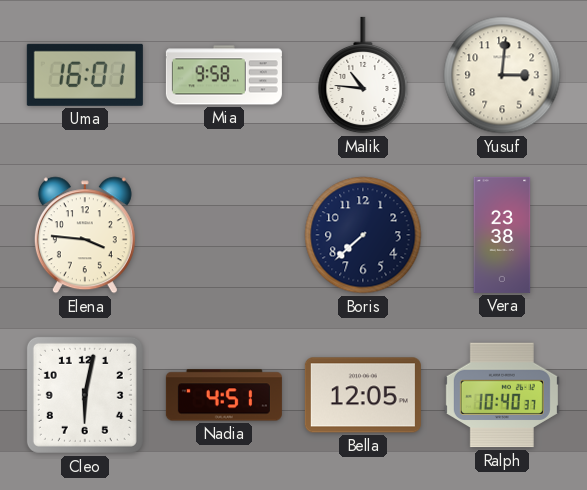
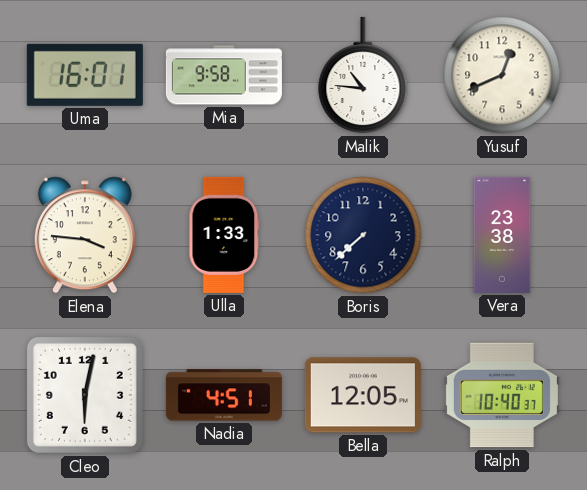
Yusuf: 3:01 -> 12:41
Ulla: none -> 1:33
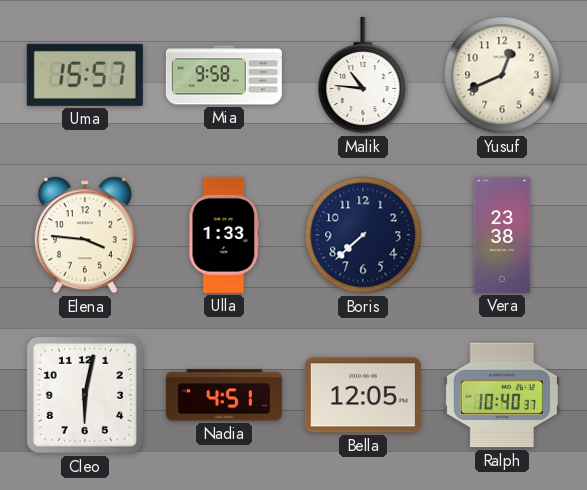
Uma: 16:01 -> 15:57
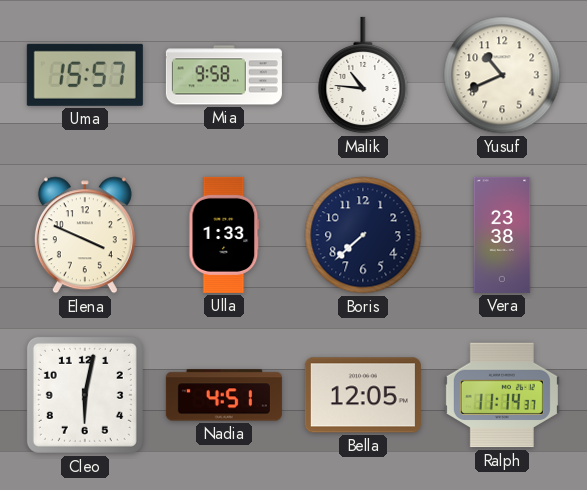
Yusuf: 12:41 -> 10:41
Elena: 3:46 -> 3:49
Ralph: 10:40 -> 11:14
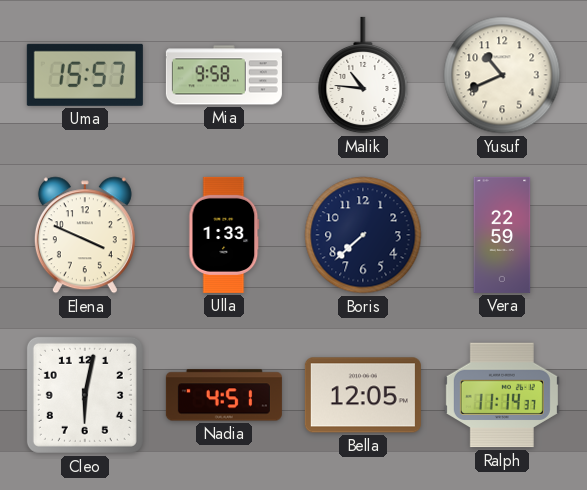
Vera: 23:38 -> 22:59
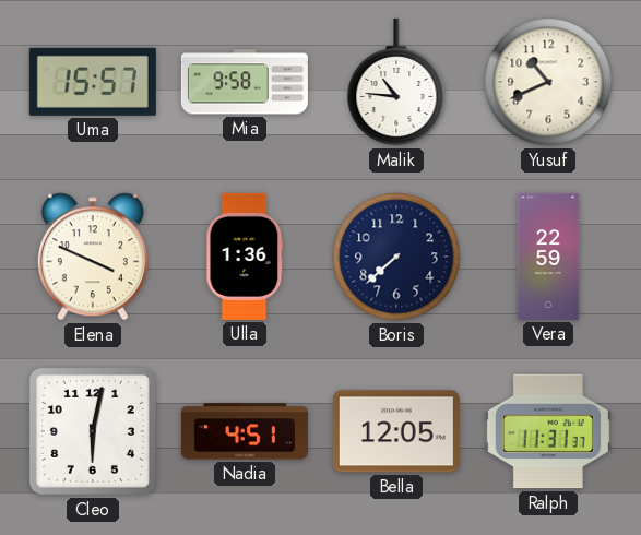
Ulla: 1:33 -> 1:36
Ralph: 11:14 -> 11:31
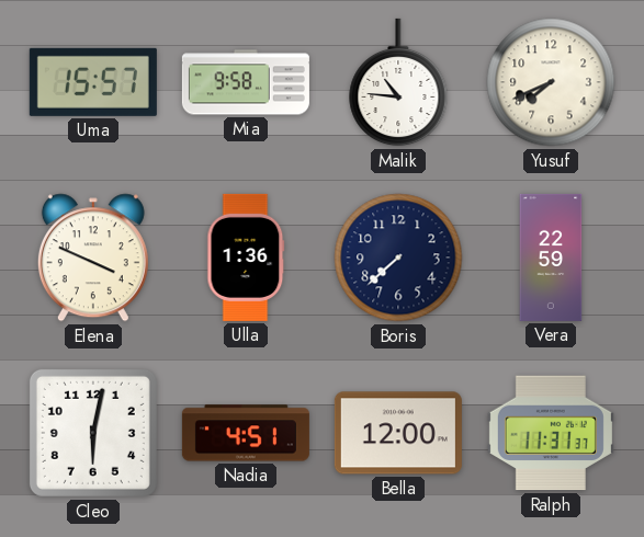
Yusuf: 10:41 -> 7:41
Bella: 12:05 -> 12:00
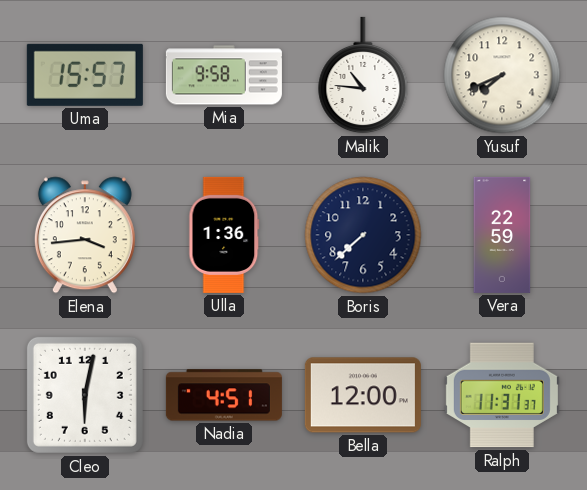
Elena: 3:49 -> 3:44
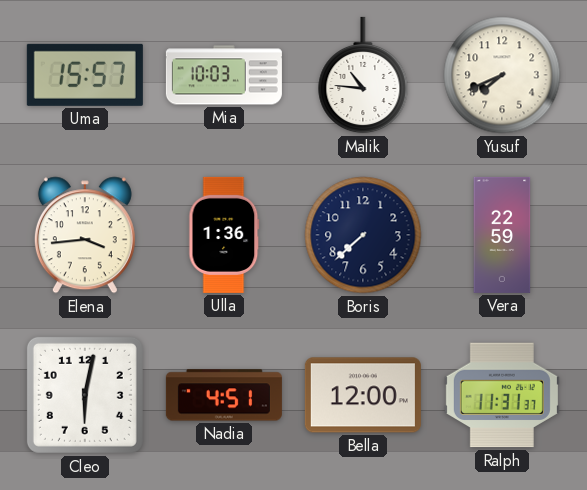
Mia: 9:58 -> 10:03
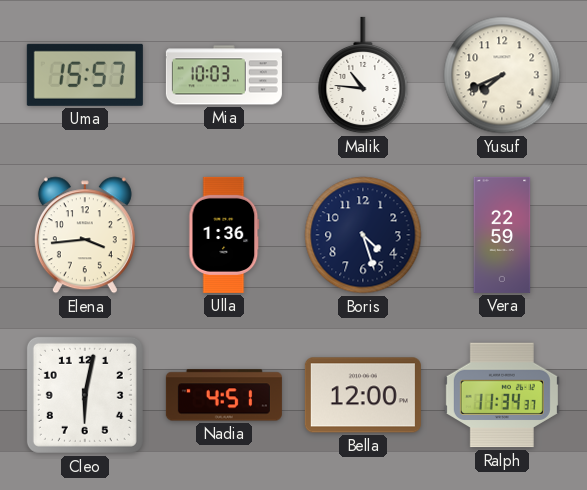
Boris: 7:38 -> 4:27
Ralph: 11:31 -> 11:34
